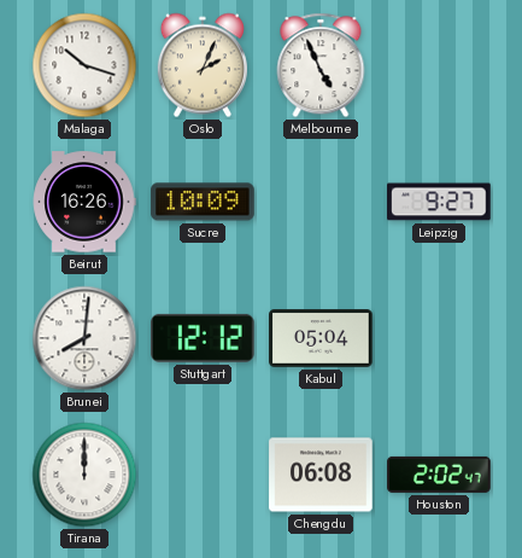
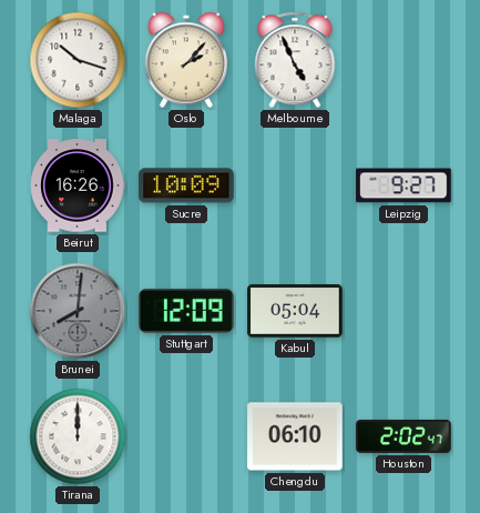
Oslo: 2:04 -> 2:07
Brunei dial: white -> grey
Stuttgart: 12:12 -> 12:09
Chengdu: 06:08 -> 06:10
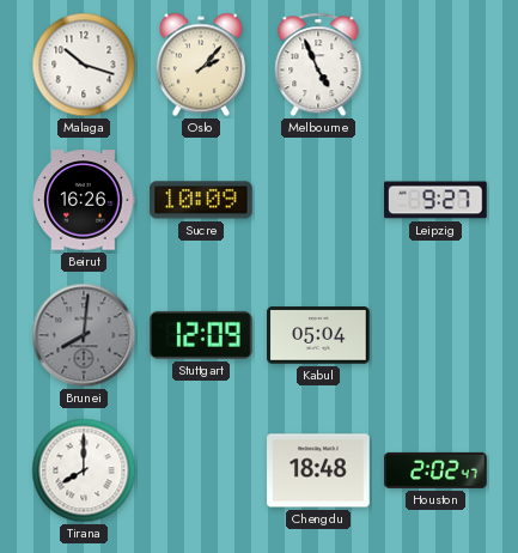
Tirana: 12:00 -> 8:00
Chengdu: 06:10 -> 18:48
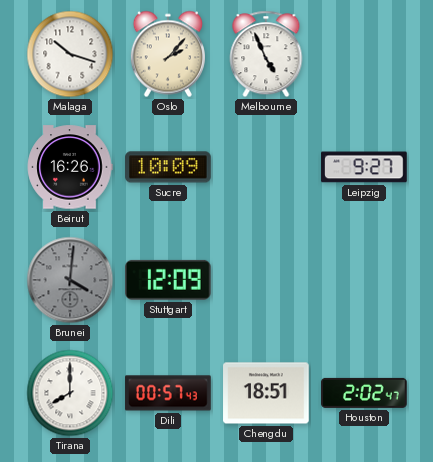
Brunei: 8:01 -> 4:01
Kabul: 05:04 -> none
Dili: none -> 00:57
Chengdu: 18:48 -> 18:51
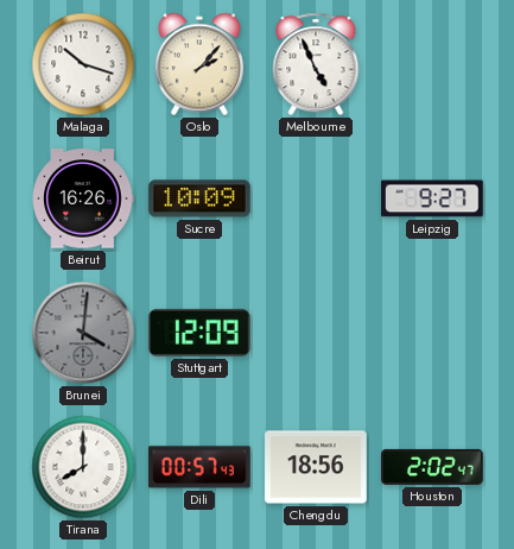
Chengdu: 18:51 -> 18:56
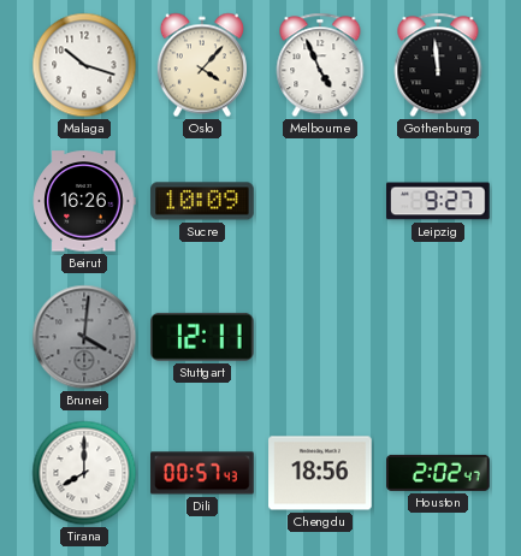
Oslo: 2:07 -> 4:07
Gothenburg: none -> 11:59
Stuttgart: 12:09 -> 12:11
